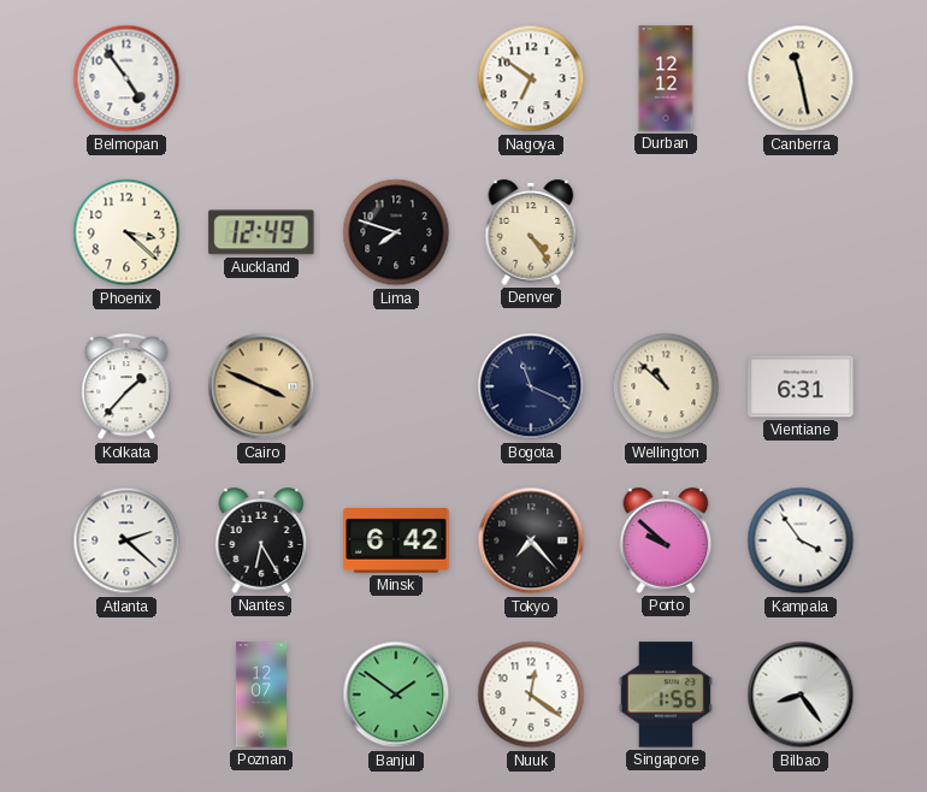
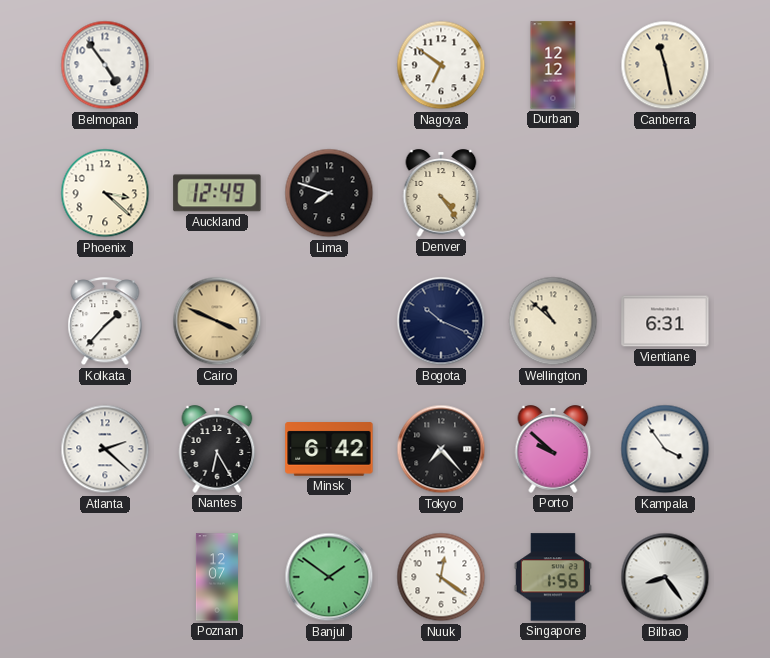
Bogota: 11:19 -> 10:19
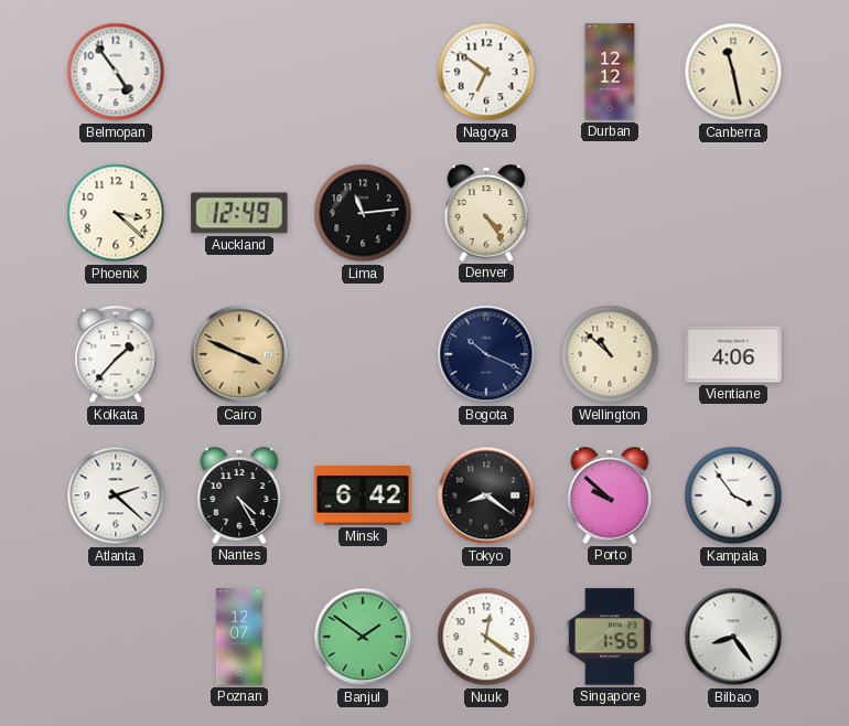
Lima: 7:48 -> 11:14
Vientiane: 6:31 -> 4:06
Nantes: 6:25 -> 4:25
Tokyo: 7:23 -> 8:21
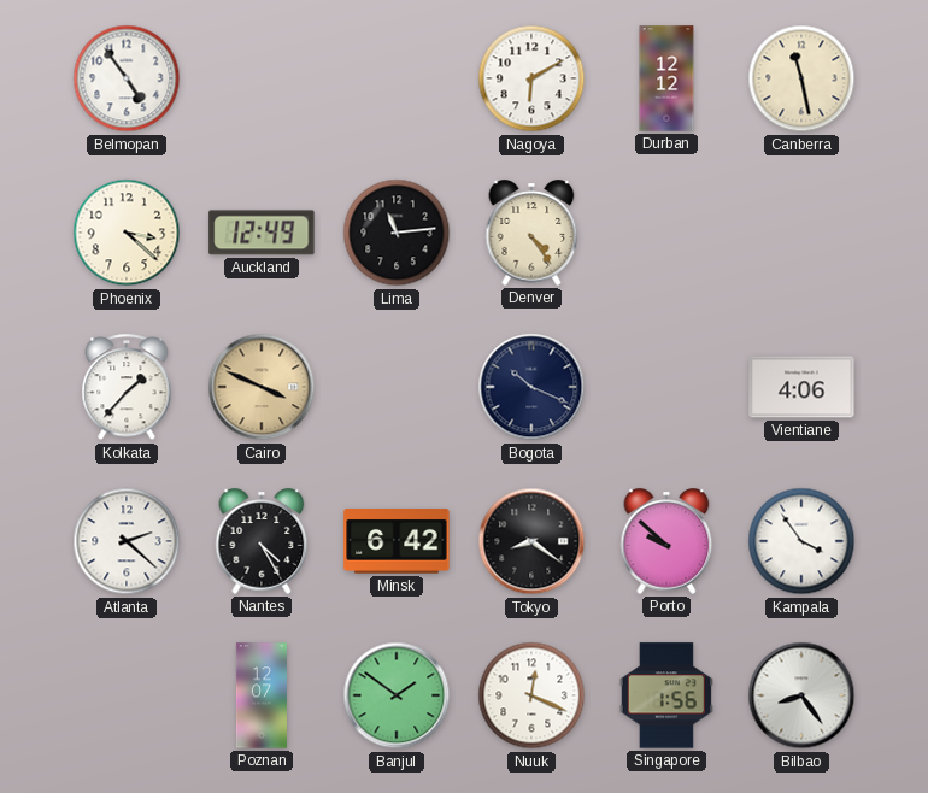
Nagoya: 6:51 -> 6:10
Wellington: 10:52 -> none
Nuuk: 12:21 -> 12:19
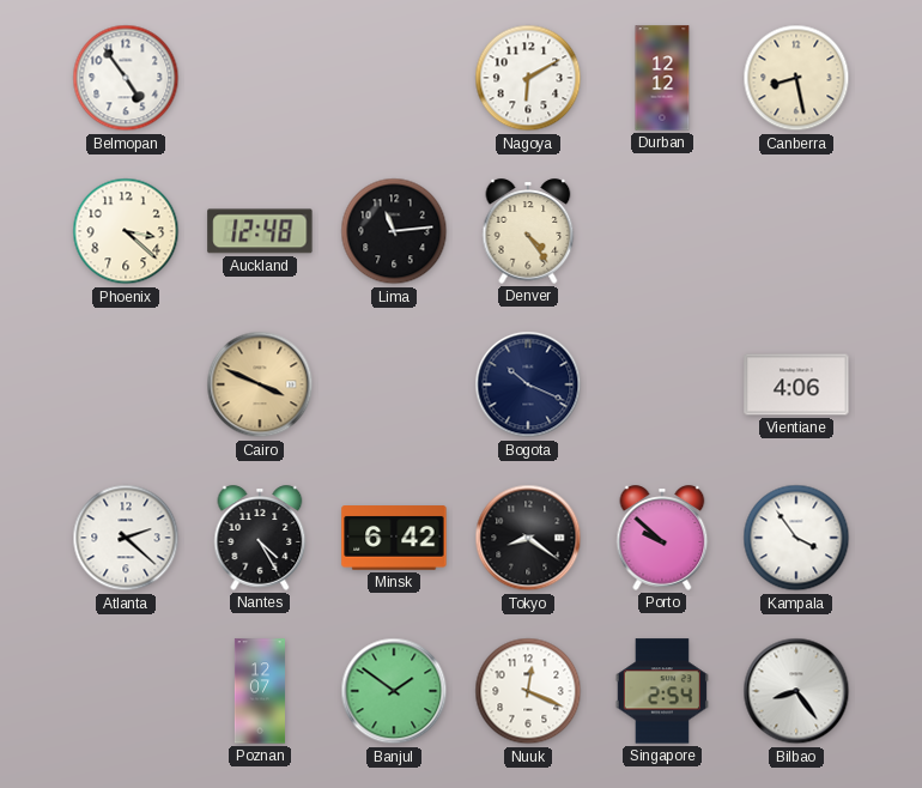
Canberra: 11:28 -> 8:28
Auckland: 12:49 -> 12:48
Kolkata: 1:37 -> none
Singapore: 1:56 -> 2:54
